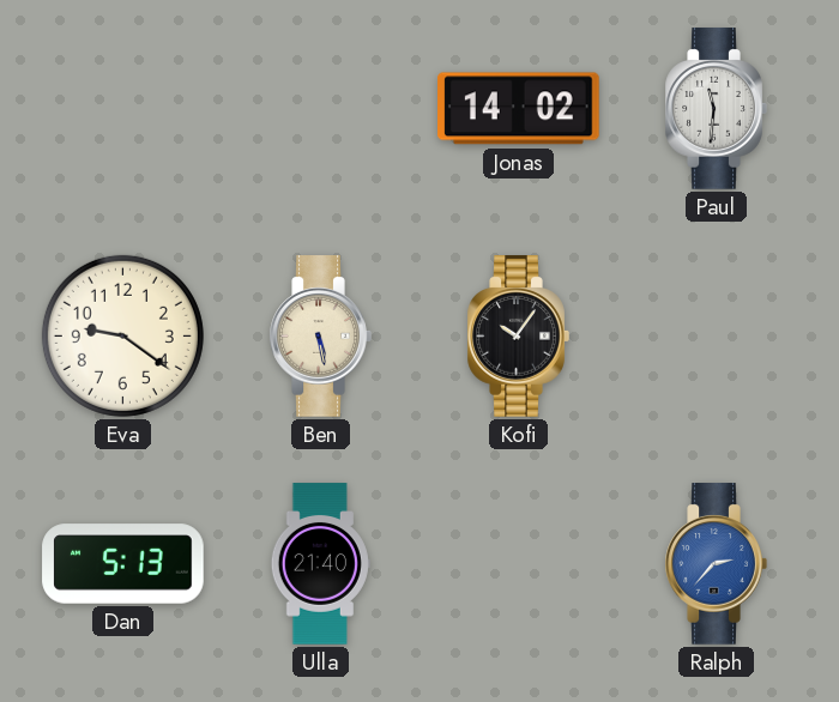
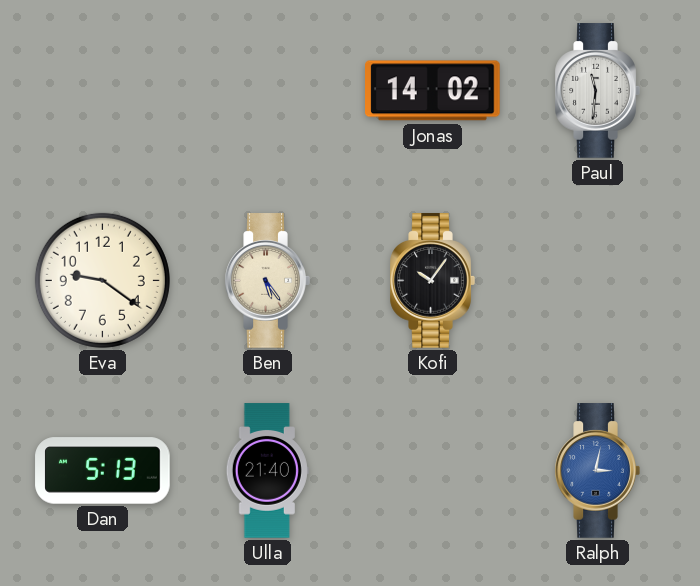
Ben: 5:28 -> 5:24
Ralph: 2:37 -> 3:02
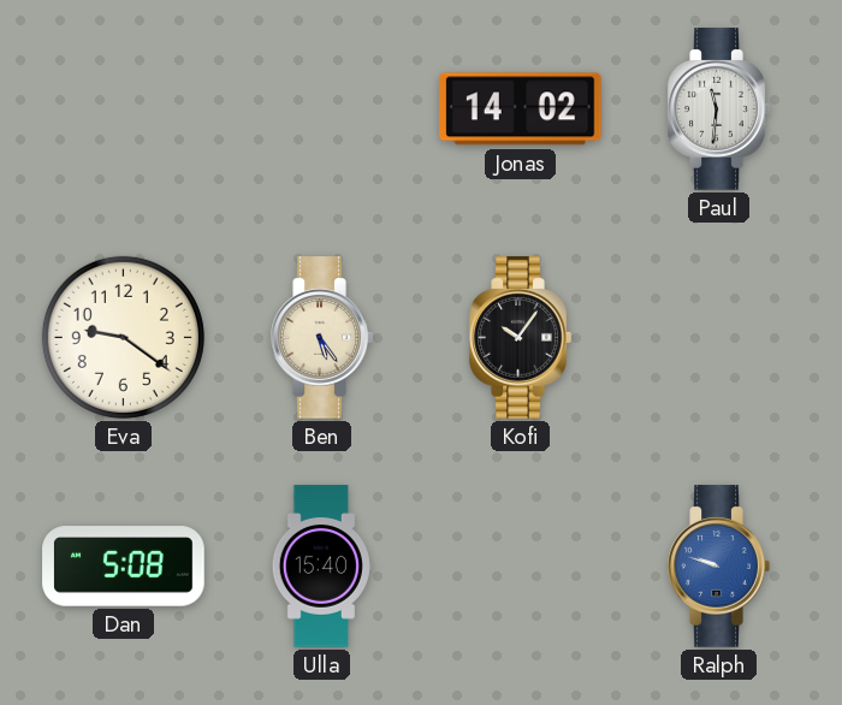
Dan: 5:13 -> 5:08
Ulla: 21:40 -> 15:40
Ralph: 3:02 -> 9:48
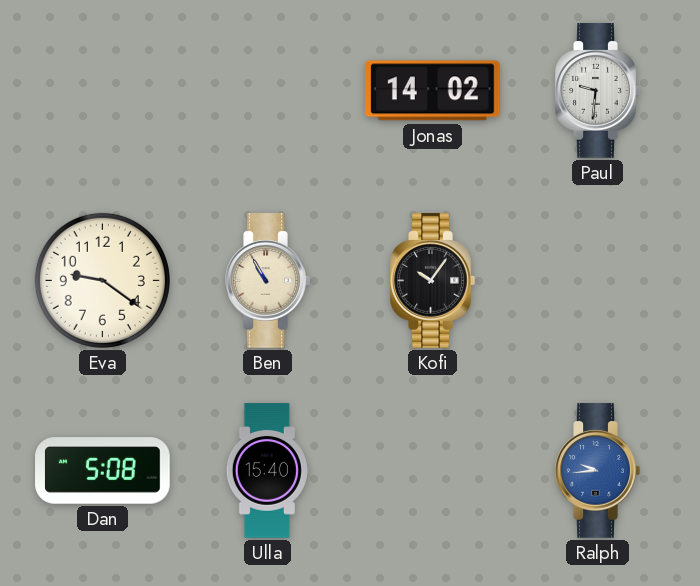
Paul: 11:31 -> 9:31
Ben: 5:24 -> 10:55
Ralph: 9:48 -> 9:44
